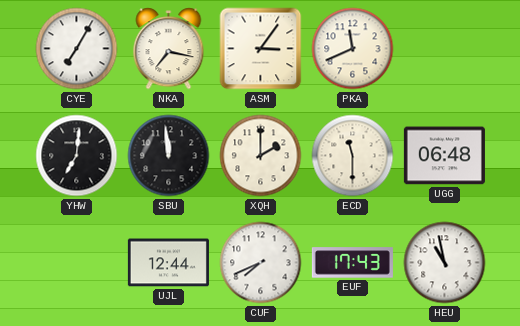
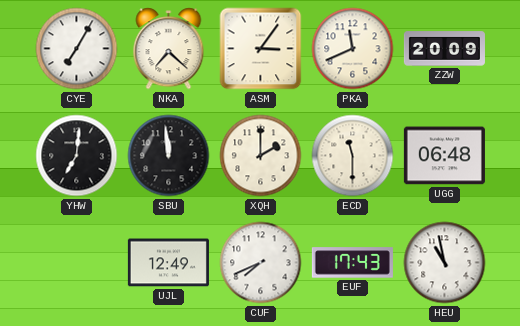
NKA: 7:17 -> 7:22
ZZW: none -> 20:09
UJL: 12:44 -> 12:49
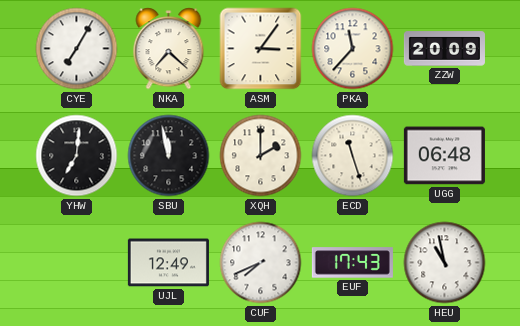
PKA: 11:41 -> 11:37
SBU: 11:59 -> 11:58
ECD: 11:30 -> 11:27
